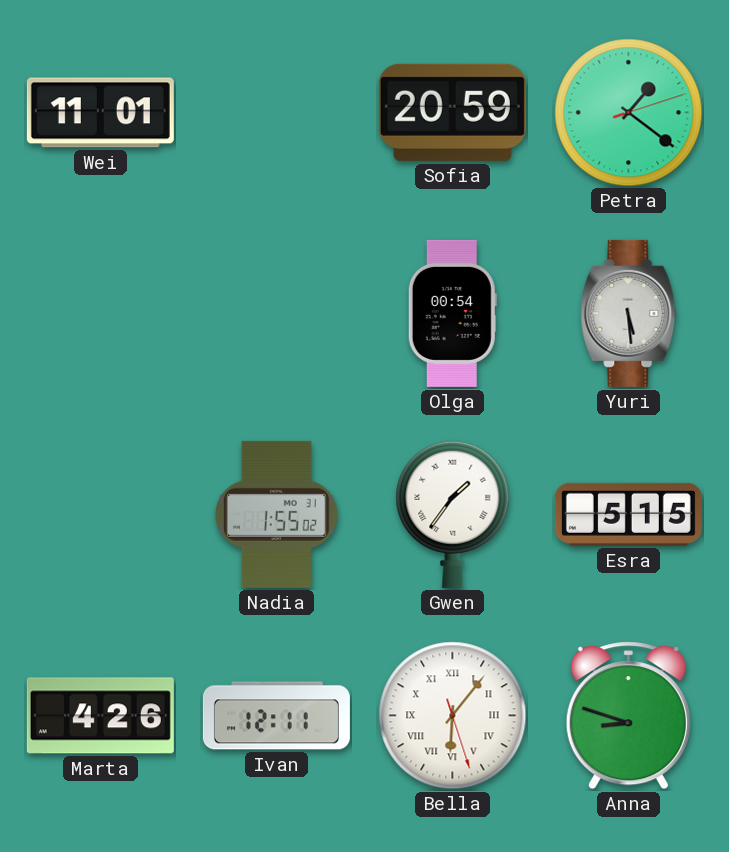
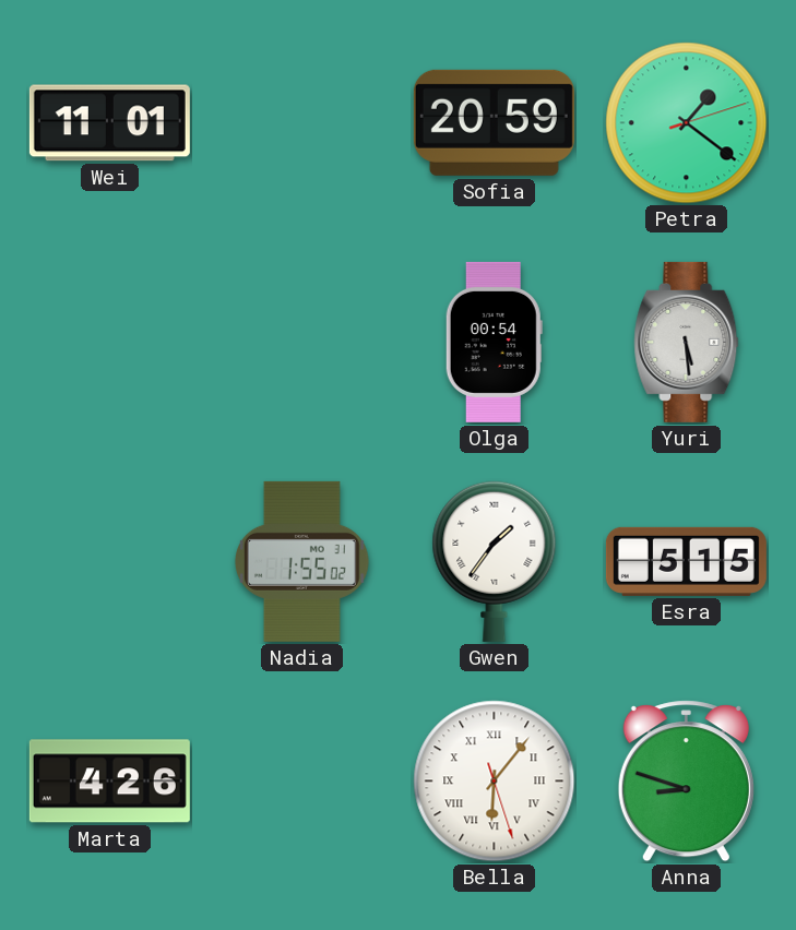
Ivan: 12:11 -> none
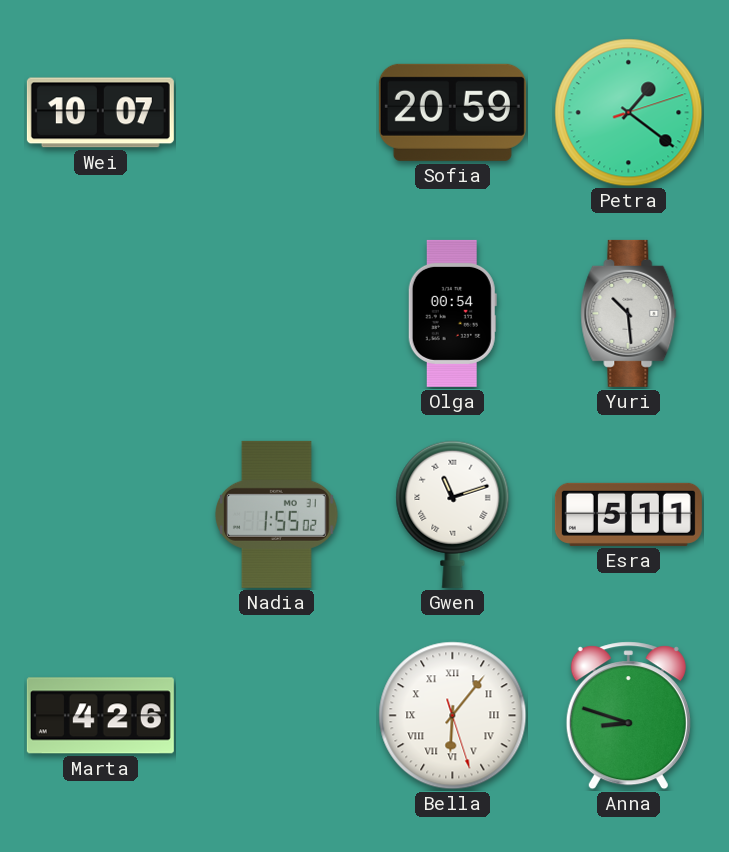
Wei: 11:01 -> 10:07
Yuri: 5:29 -> 10:29
Gwen: 1:36 -> 11:12
Esra: 5:15 -> 5:11
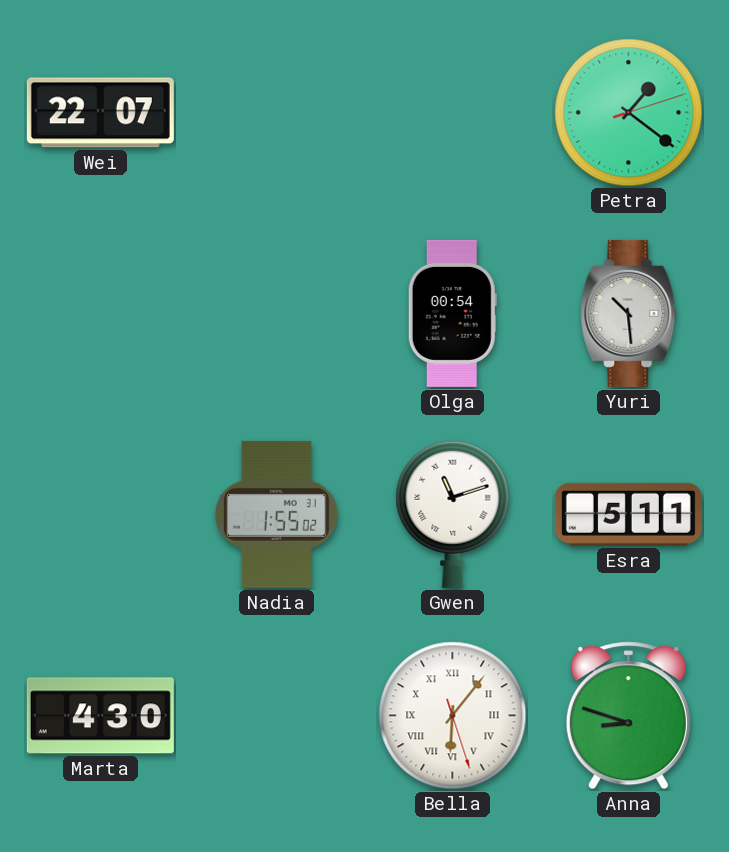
Wei: 10:07 -> 22:07
Sofia: 20:59 -> none
Marta: 4:26 -> 4:30
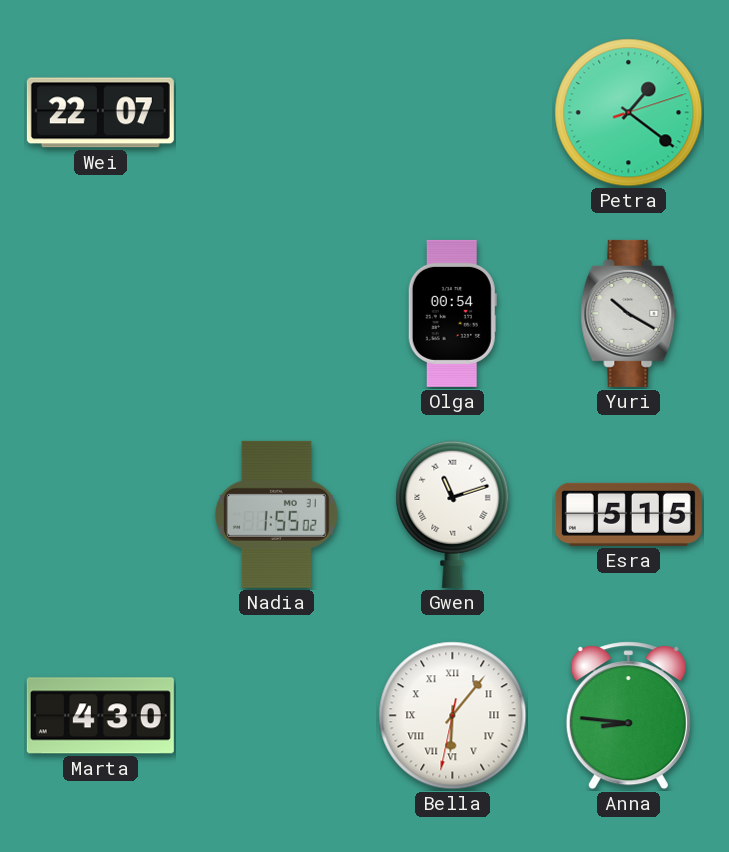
Yuri: 10:29 -> 10:20
Esra: 5:11 -> 5:15
Bella: 6:06:27 -> 6:06:32
Anna: 8:48 -> 8:46
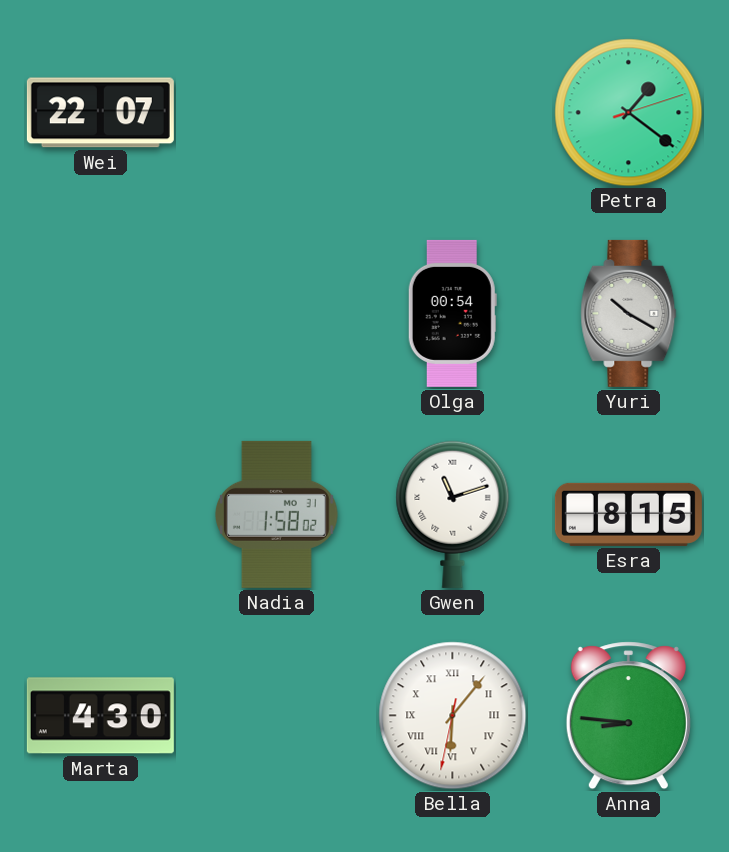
Nadia: 1:55 -> 1:58
Esra: 5:15 -> 8:15
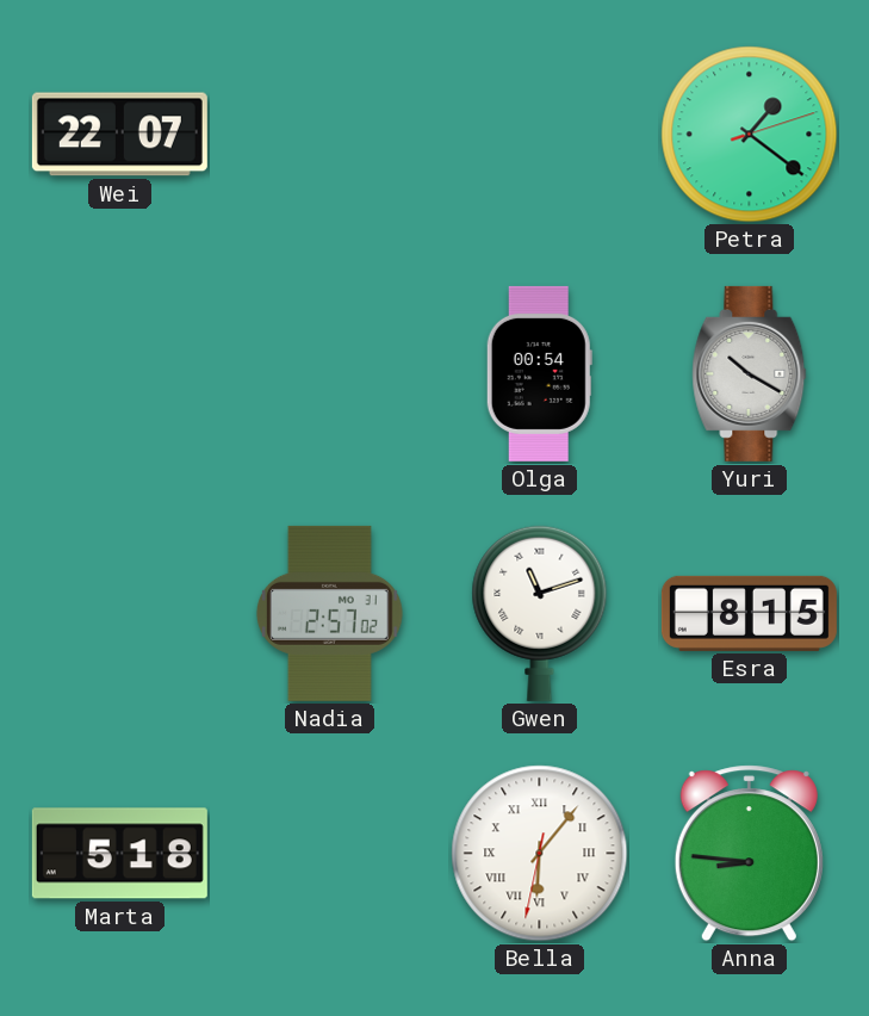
Nadia: 1:58 -> 2:57
Marta: 4:30 -> 5:18
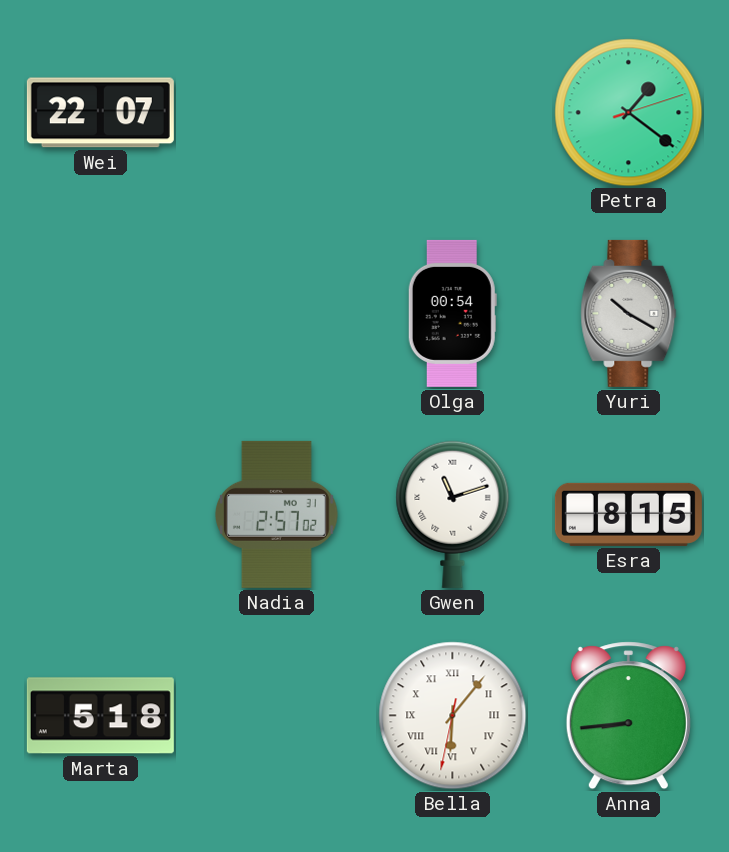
Anna: 8:46 -> 8:44
